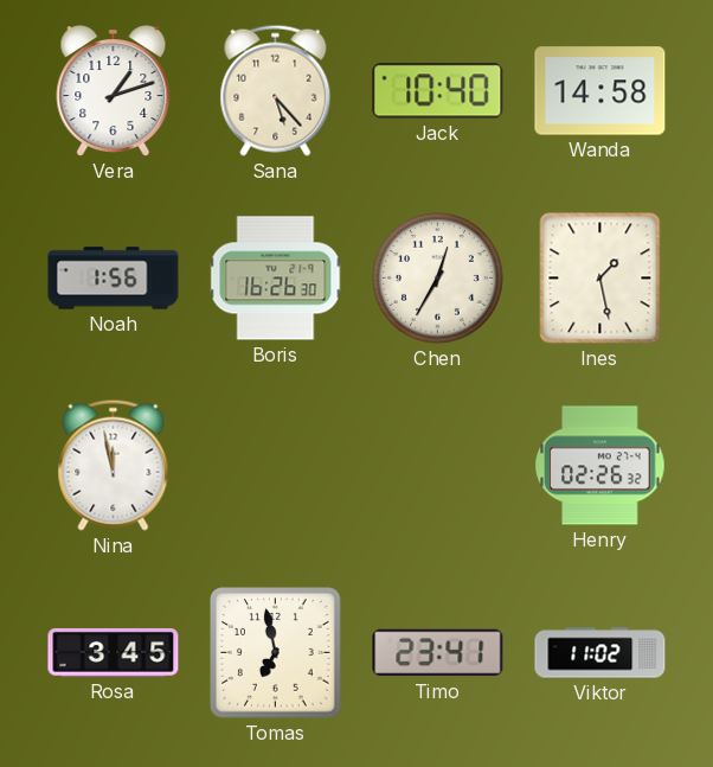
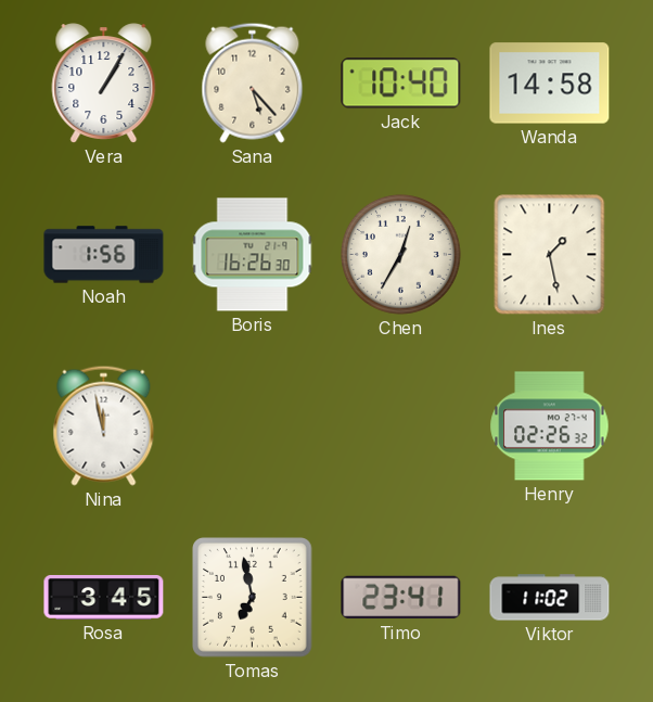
Vera: 1:12 -> 1:05
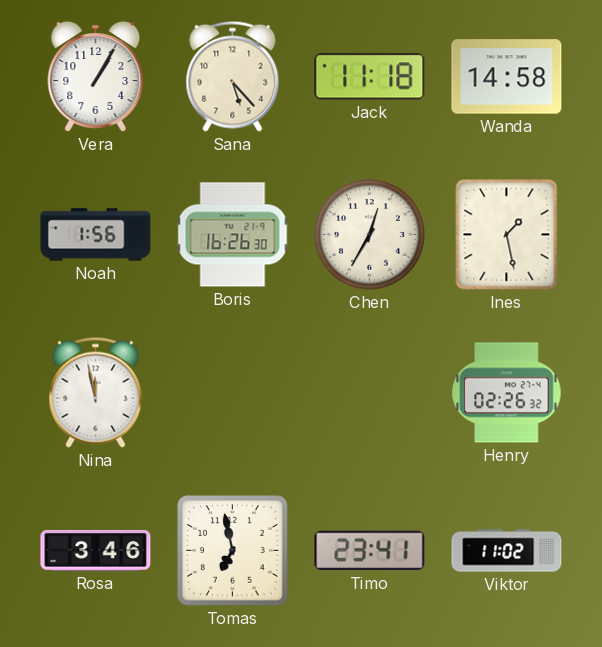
Jack: 10:40 -> 11:18
Rosa: 3:45 -> 3:46
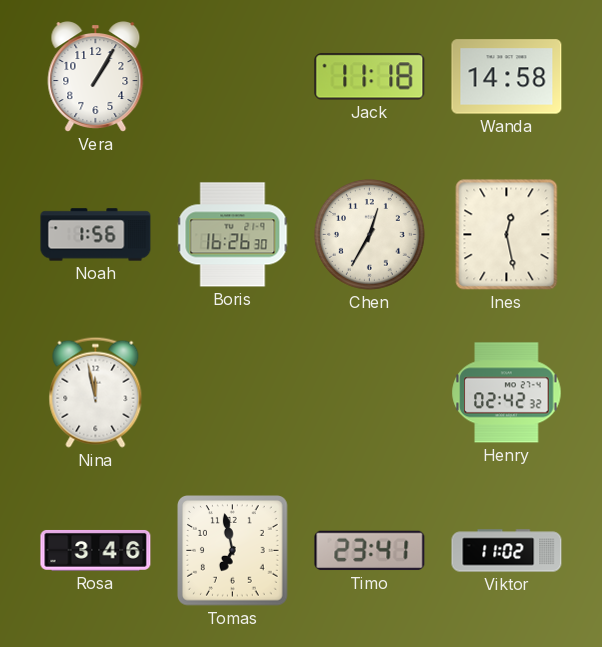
Sana: 5:23 -> none
Ines: 1:28 -> 12:28
Henry: 02:26 -> 02:42
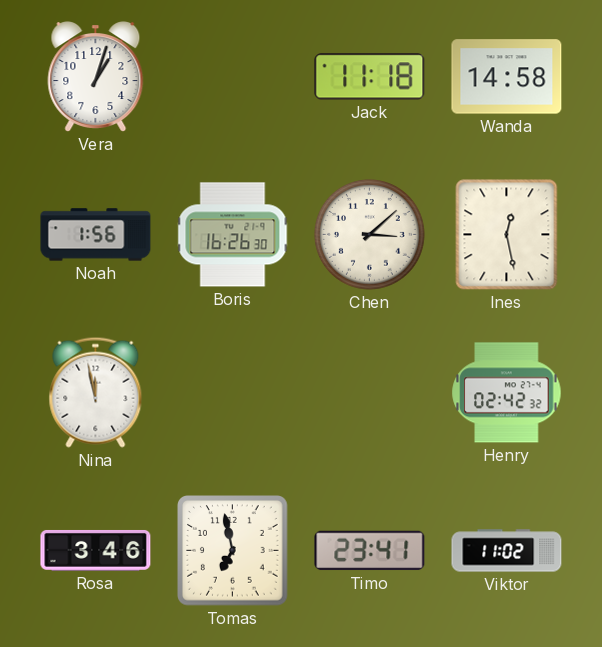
Vera: 1:05 -> 1:03
Chen: 12:35 -> 3:08
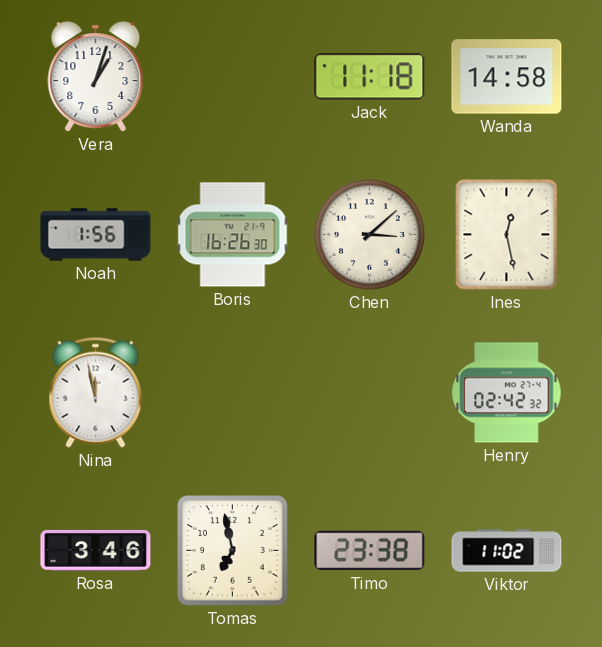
Timo: 23:41 -> 23:38
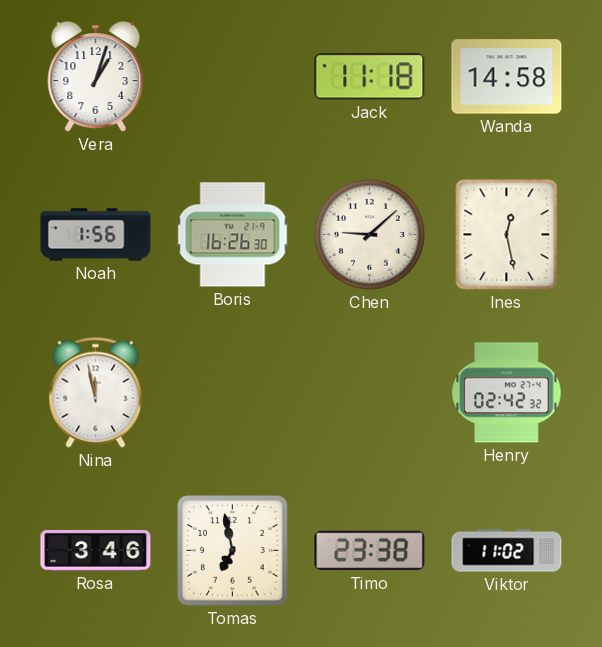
Chen: 3:08 -> 9:08
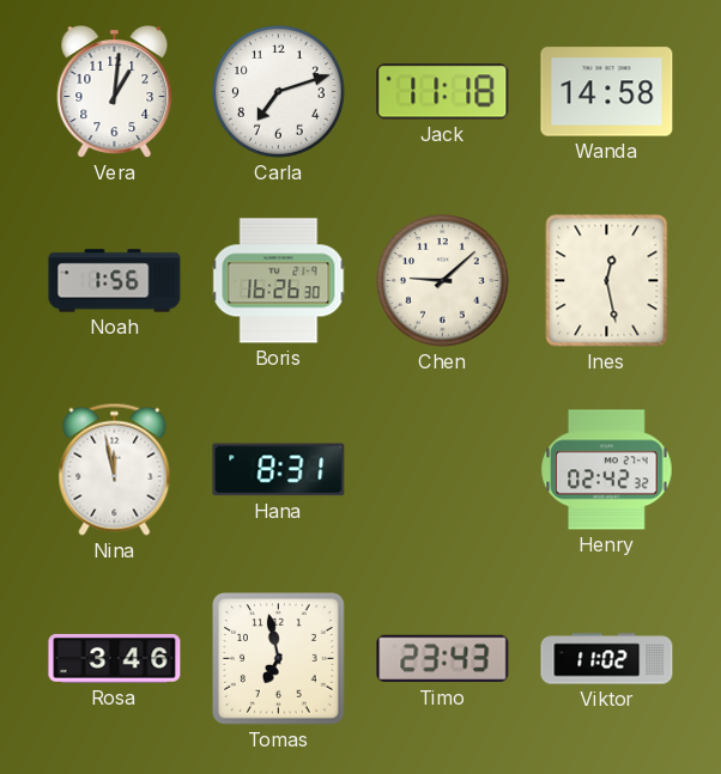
Vera: 1:03 -> 1:01
Carla: none -> 7:12
Hana: none -> 8:31
Timo: 23:38 -> 23:43
